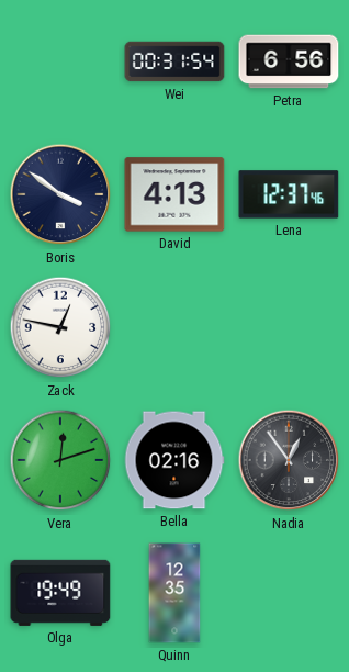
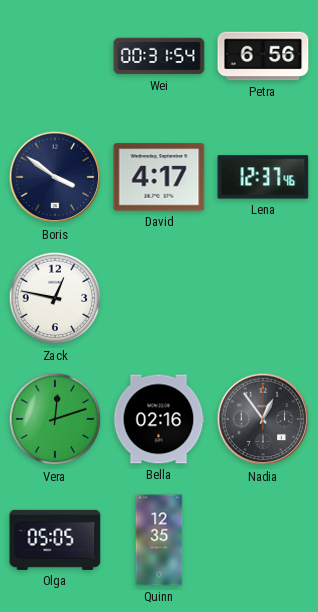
David: 4:13 -> 4:17
Olga: 19:49 -> 05:05
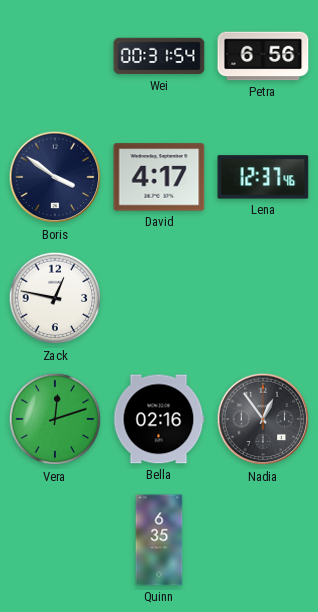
Olga: 05:05 -> none
Quinn: 12:35 -> 6:35
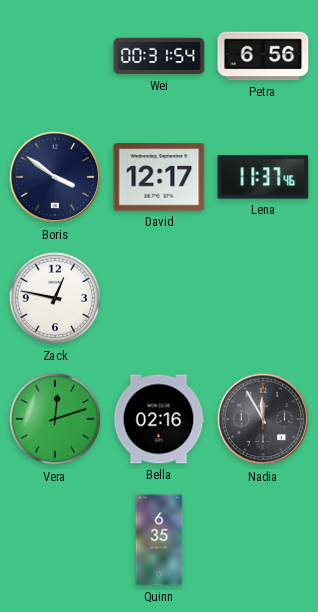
David: 4:17 -> 12:17
Lena: 12:37 -> 11:37
Nadia: 12:54 -> 11:55
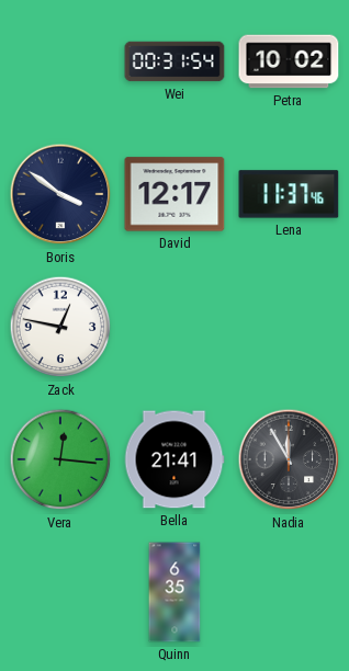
Petra: 6:56 -> 10:02
Vera: 12:12 -> 12:16
Bella: 02:16 -> 21:41
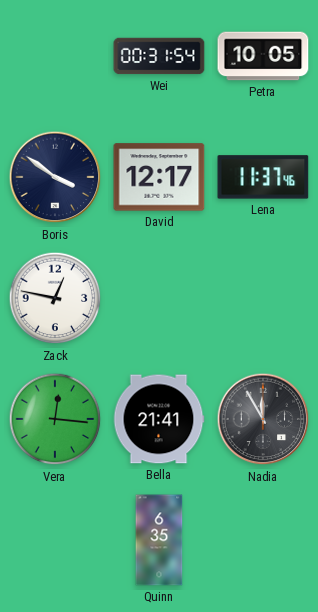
Petra: 10:02 -> 10:05
